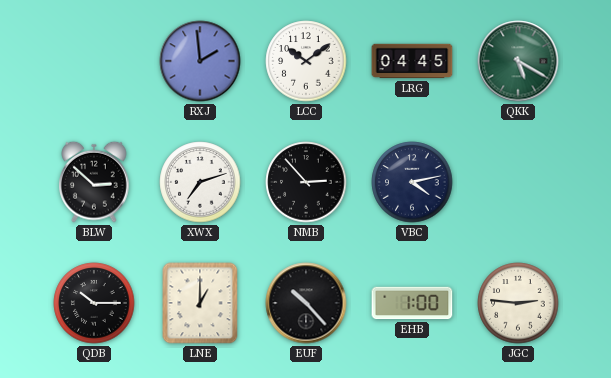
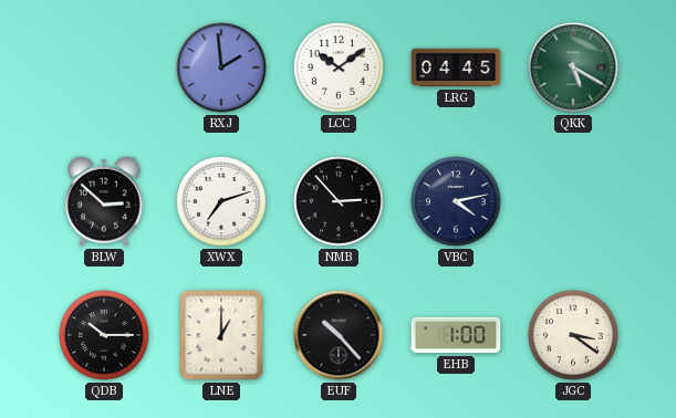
JGC: 2:46 -> 3:21
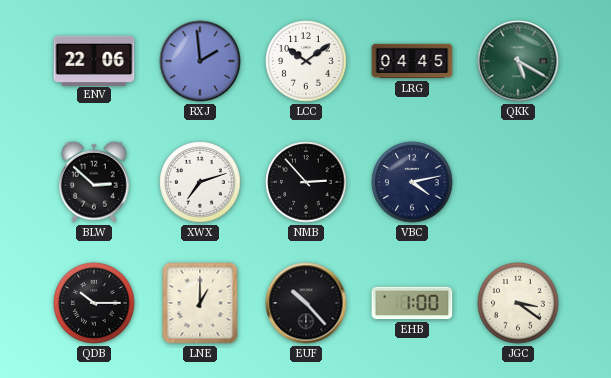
ENV: none -> 22:06
